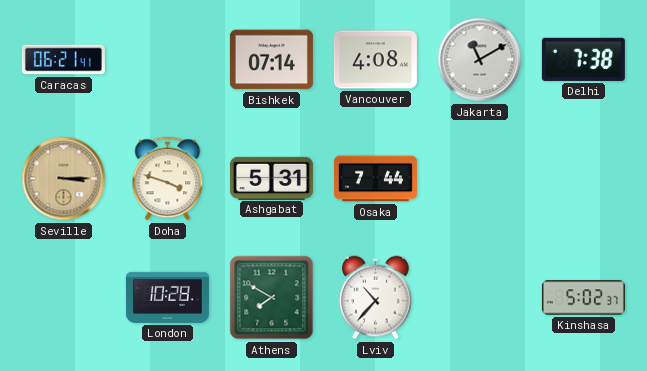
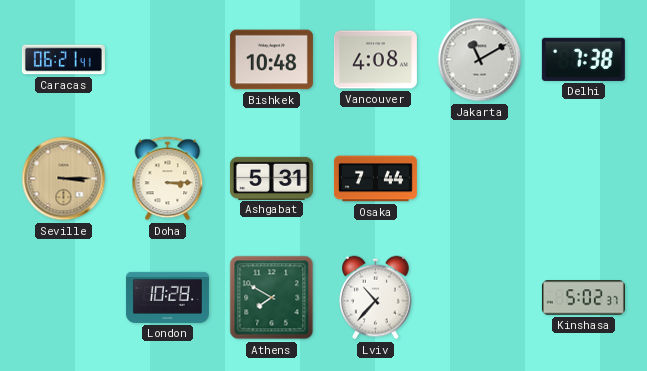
Bishkek: 07:14 -> 10:48
Doha: 3:48 -> 3:15
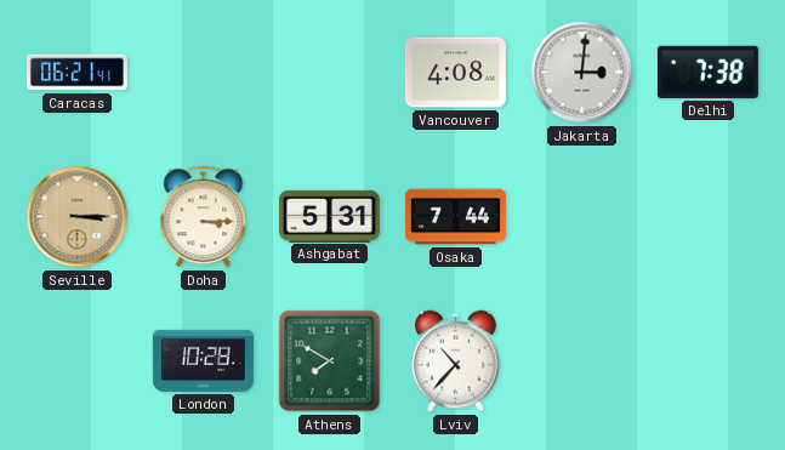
Bishkek: 10:48 -> none
Jakarta: 11:10 -> 3:01
Kinshasa: 5:02 -> none
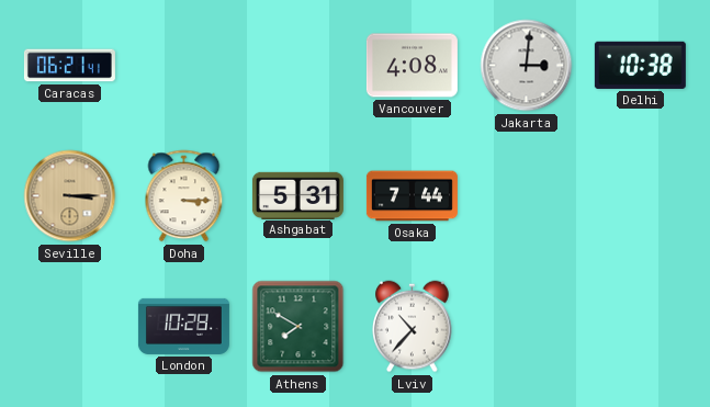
Delhi: 7:38 -> 10:38
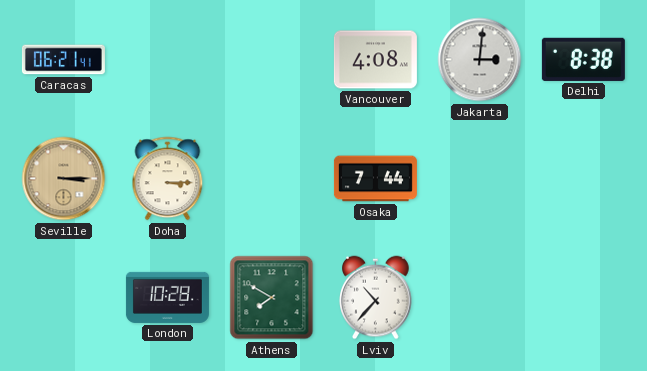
Delhi: 10:38 -> 8:38
Ashgabat: 5:31 -> none
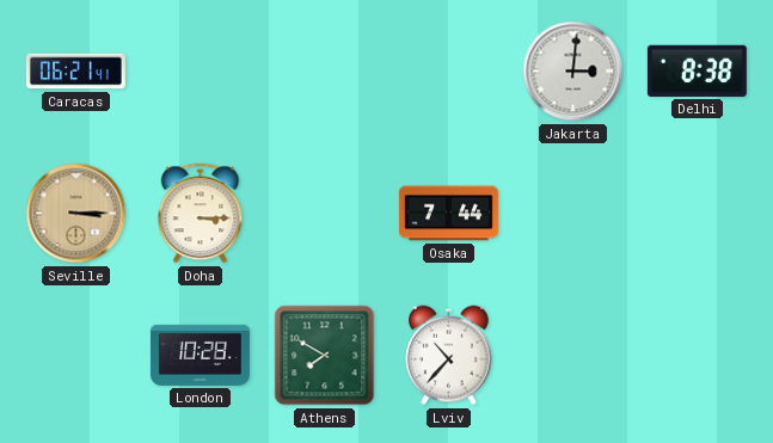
Vancouver: 4:08 -> none
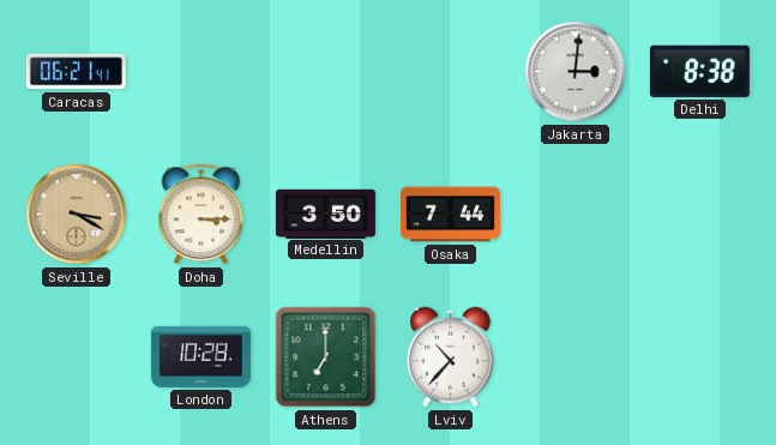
Seville: 3:15 -> 3:20
Medellin: none -> 3:50
Athens: 7:50 -> 7:00
